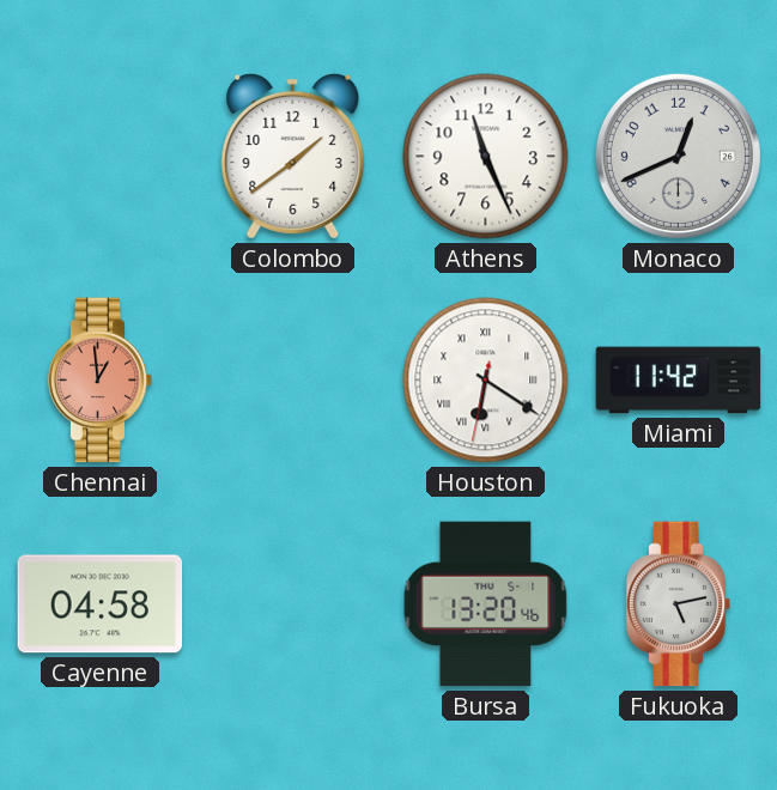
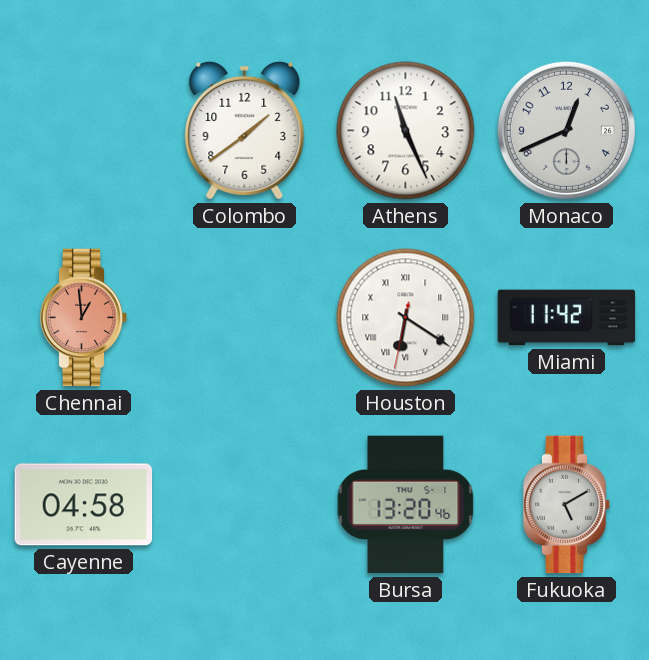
Fukuoka: 5:13 -> 5:10
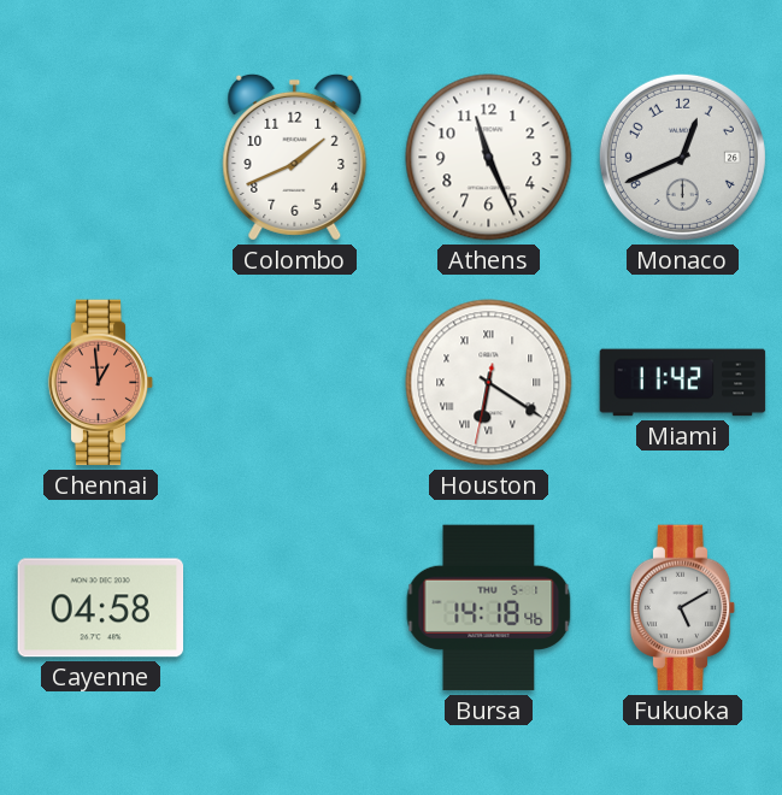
Colombo: 1:39 -> 1:41
Bursa: 13:20 -> 14:18
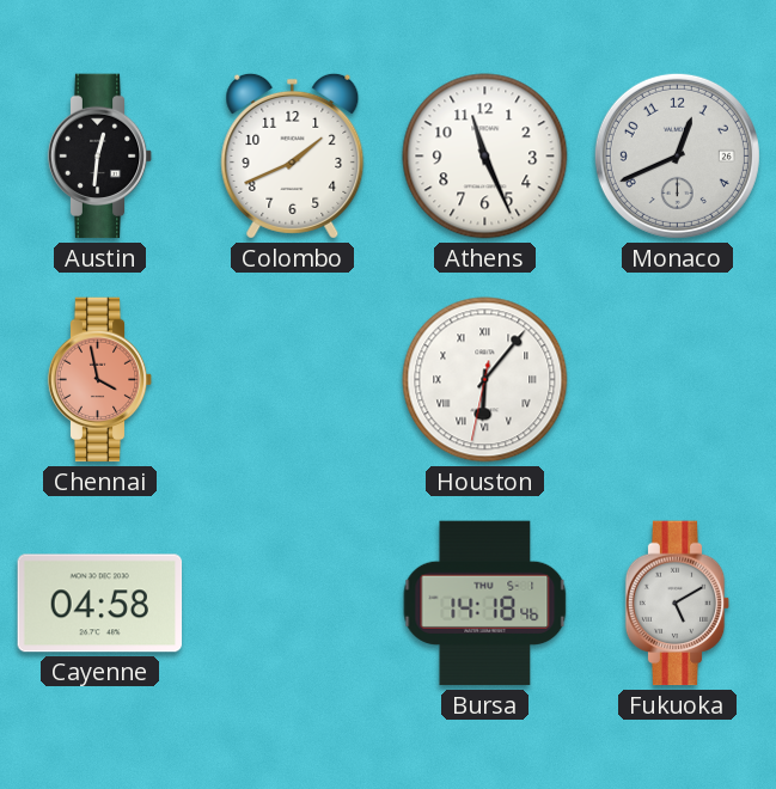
Austin: none -> 12:31
Chennai: 12:59 -> 3:58
Houston: 6:20 -> 6:06
Miami: 11:42 -> none
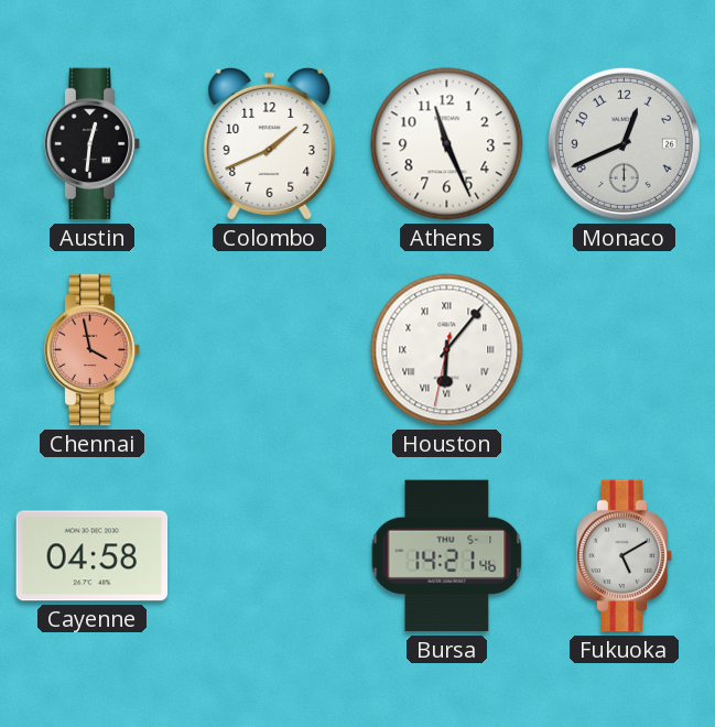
Bursa: 14:18 -> 14:21
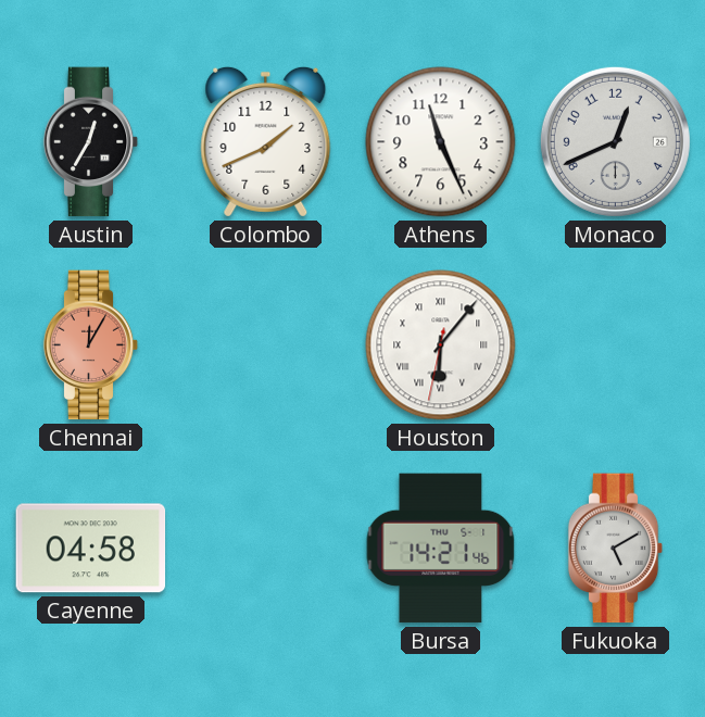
Austin: 12:31 -> 12:35
Chennai: 3:58 -> 12:05
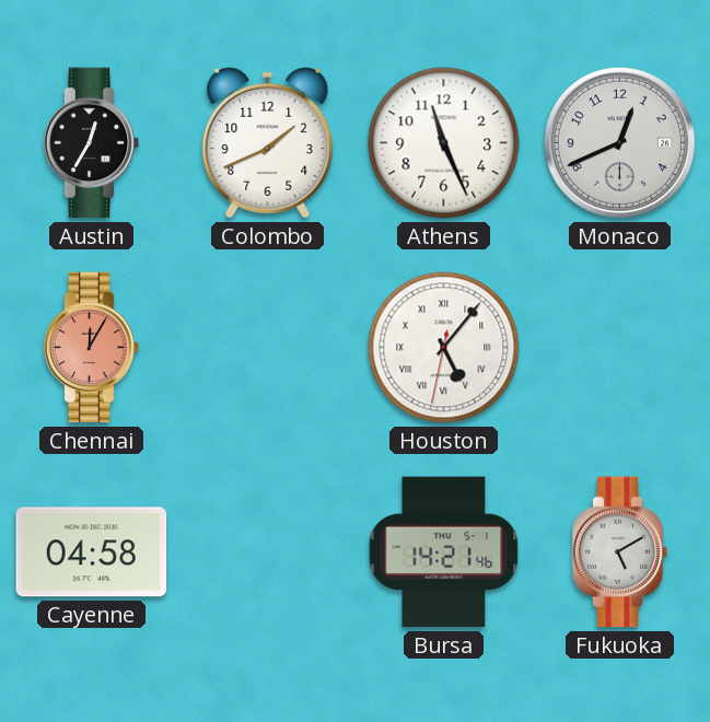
Houston: 6:06 -> 5:06
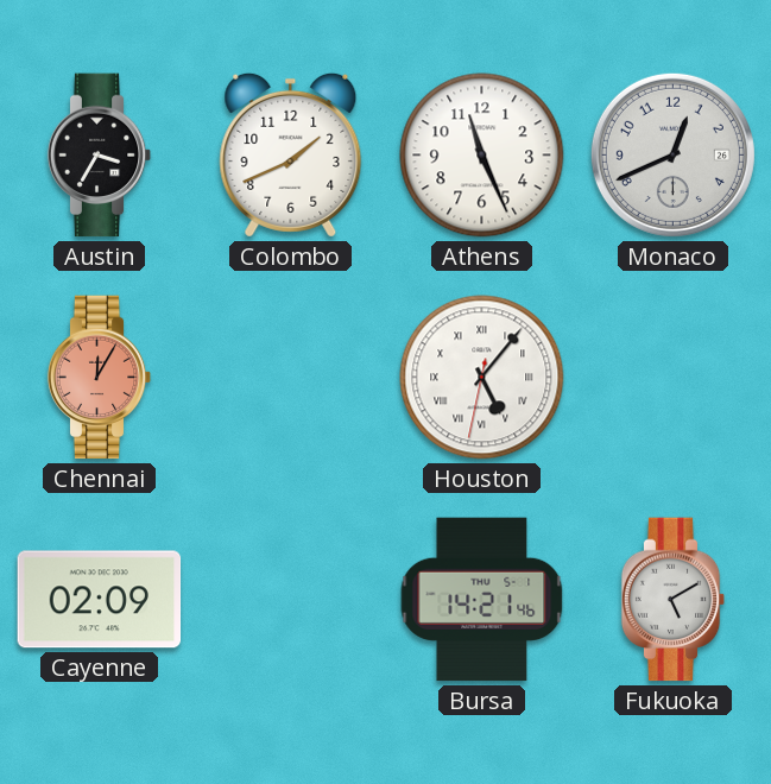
Austin: 12:35 -> 3:35
Cayenne: 04:58 -> 02:09
